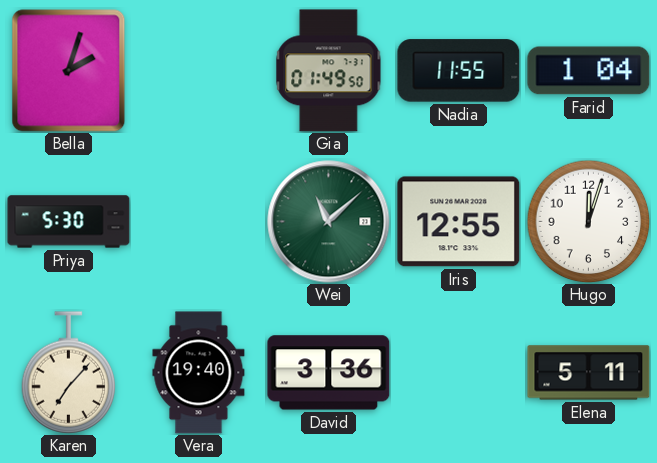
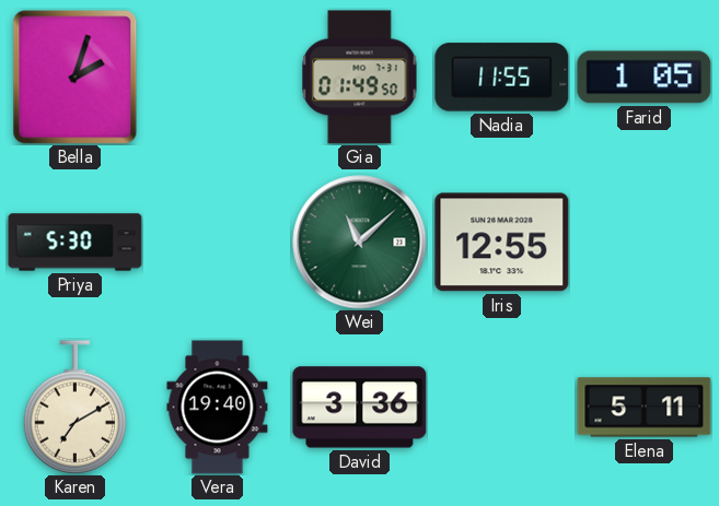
Farid: 1:04 -> 1:05
Hugo: 12:03 -> none
Karen: 7:07 -> 7:10
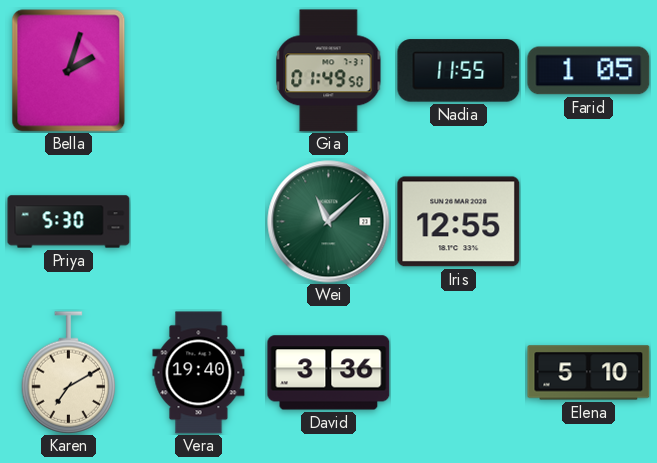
Elena: 5:11 -> 5:10
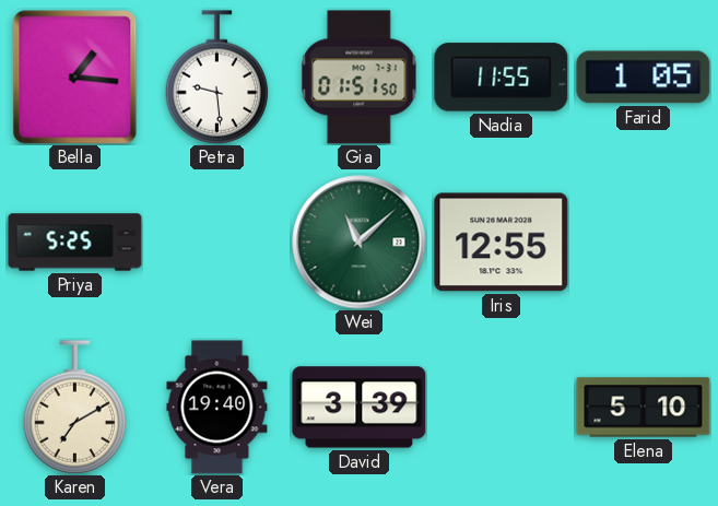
Bella: 2:03 -> 1:16
Petra: none -> 9:29
Gia: 01:49 -> 01:51
Priya: 5:30 -> 5:25
David: 3:36 -> 3:39
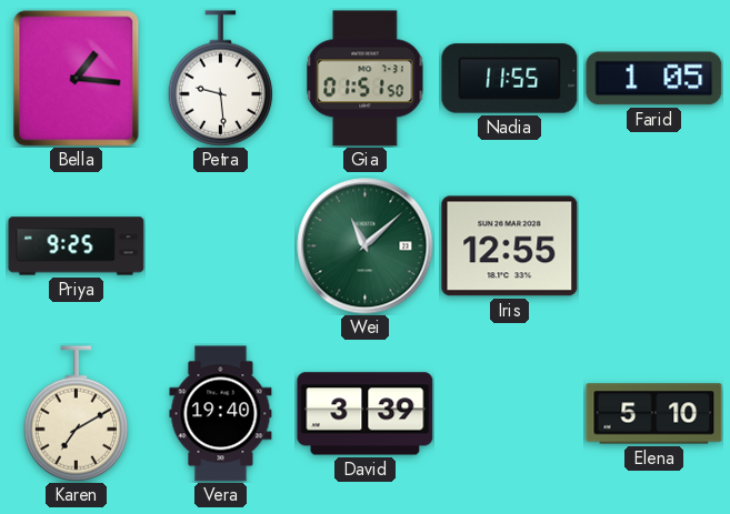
Priya: 5:25 -> 9:25
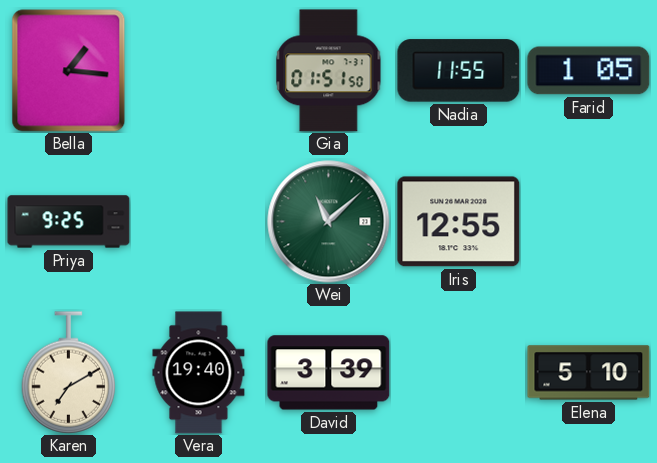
Petra: 9:29 -> none
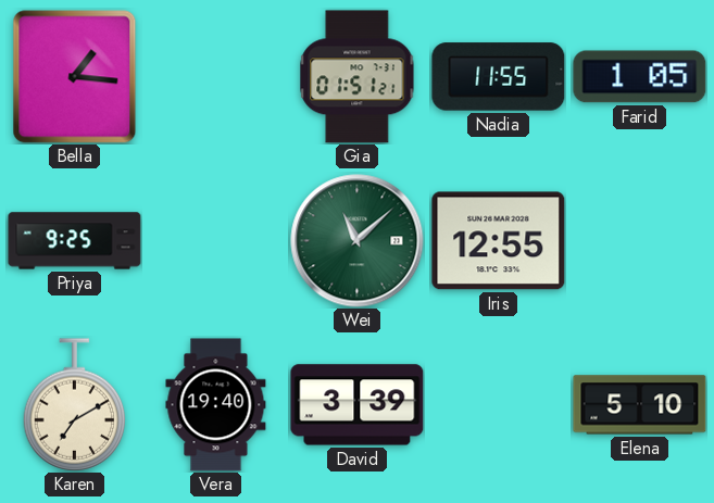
Gia: 01:51:50 -> 01:51:21
